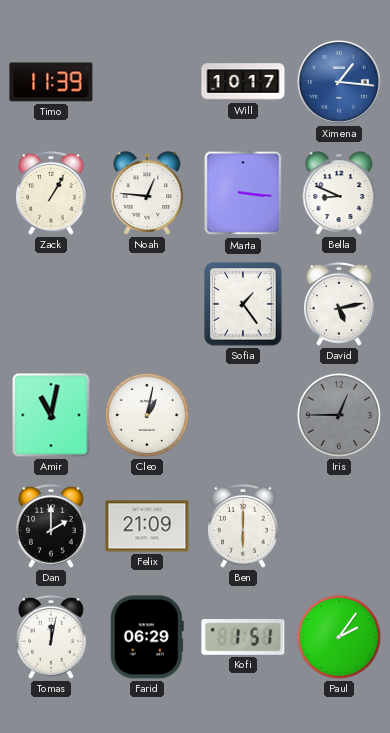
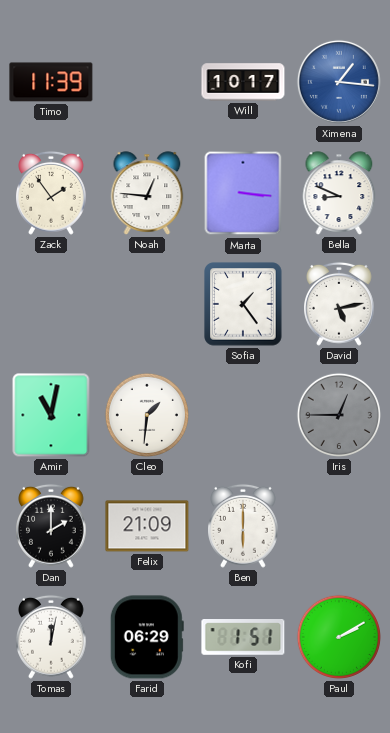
Zack: 1:05 -> 1:54
Cleo: 1:02 -> 1:31
Paul: 2:06 -> 2:10
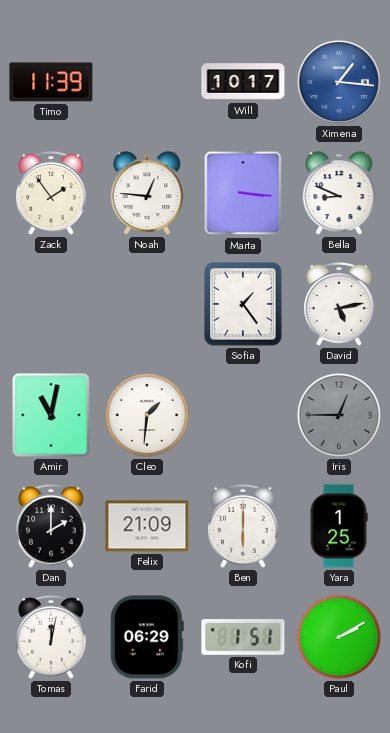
Yara: none -> 1:25
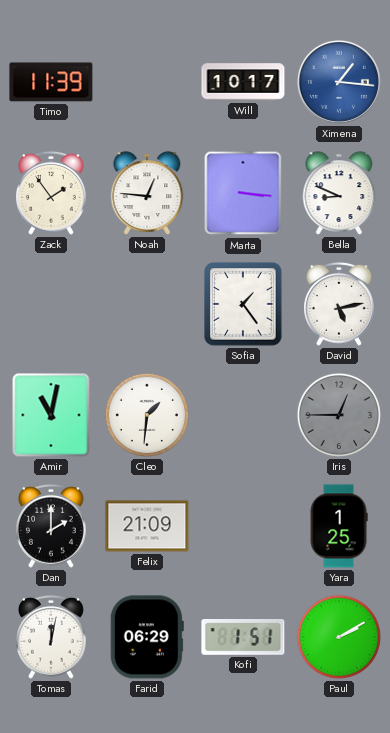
Ben: 6:00 -> none
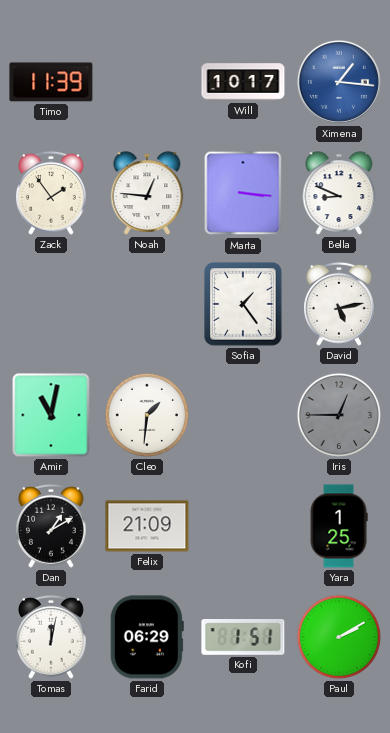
Dan: 2:00 -> 1:10
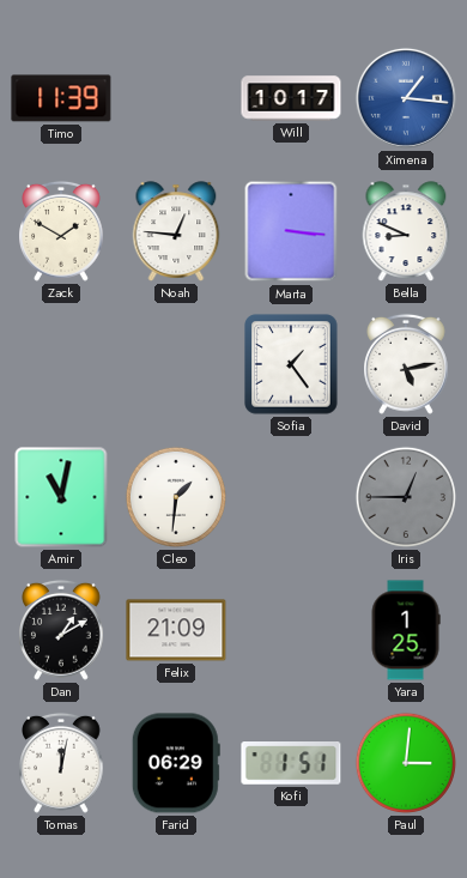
Zack: 1:54 -> 1:50
Paul: 2:10 -> 3:01
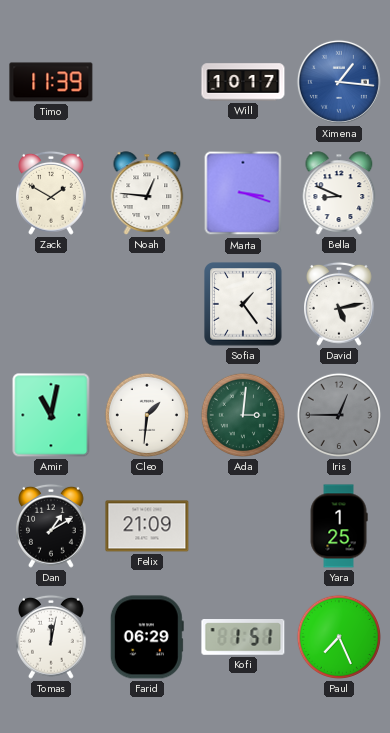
Marta: 3:16 -> 3:18
Ada: none -> 3:01
Paul: 3:01 -> 7:26
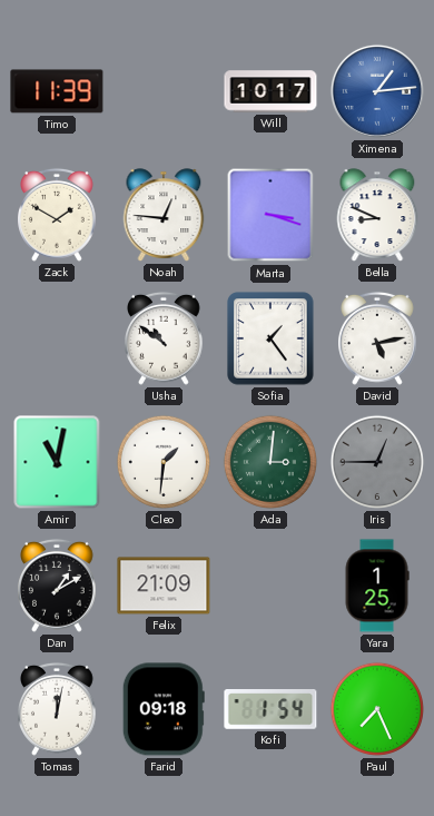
Ximena: 1:16 -> 1:14
Usha: none -> 10:51
Farid: 06:29 -> 09:18
Kofi: 1:51 -> 1:54
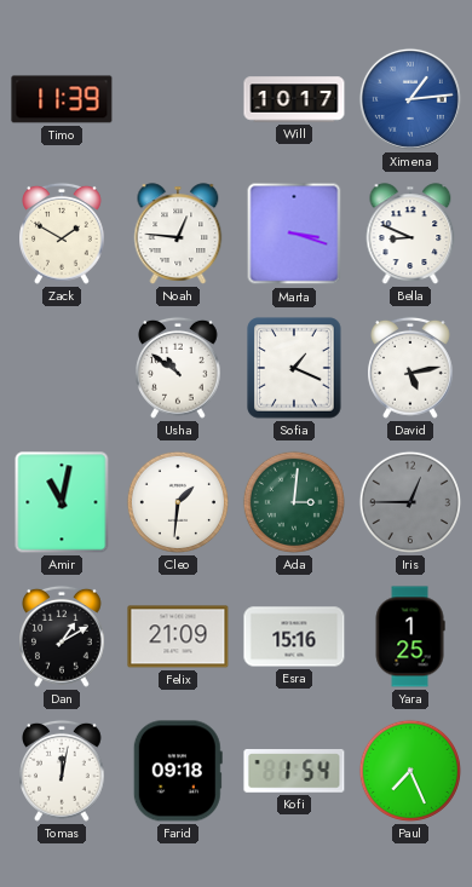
Sofia: 1:24 -> 1:19
Esra: none -> 15:16
